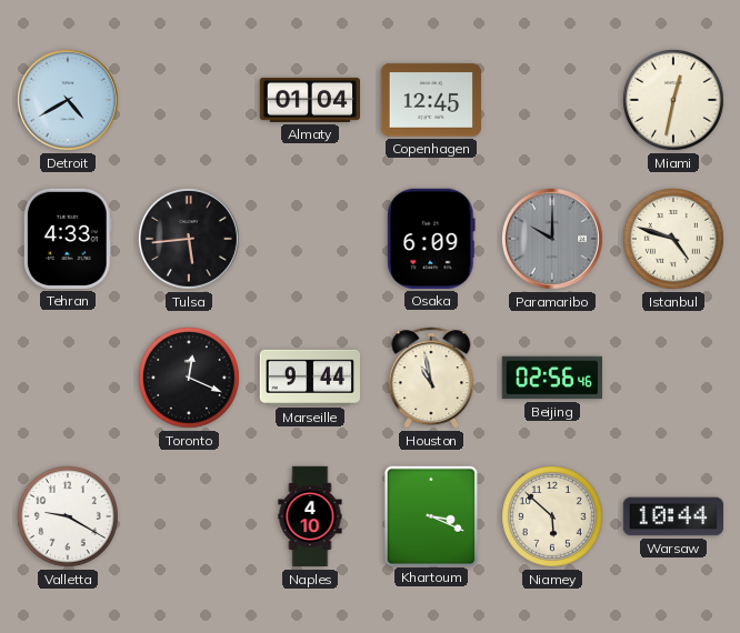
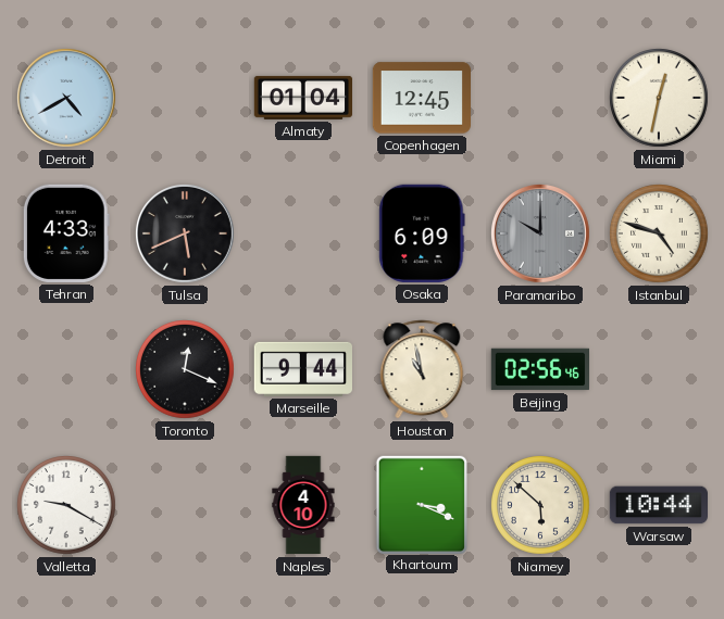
Tulsa: 5:44 -> 5:41
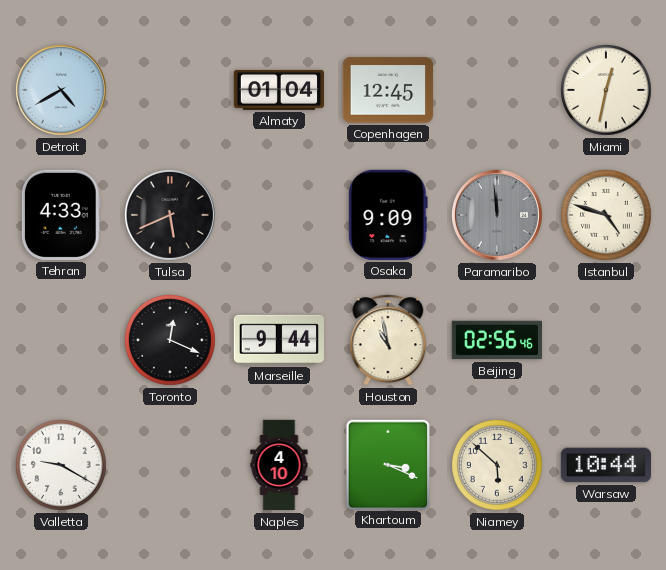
Osaka: 6:09 -> 9:09
Paramaribo: 10:00 -> 11:59
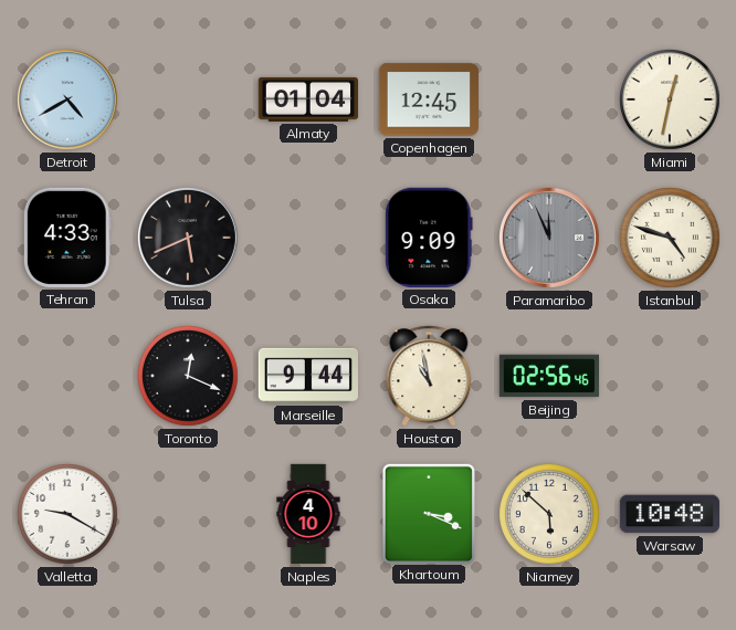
Paramaribo: 11:59 -> 11:56
Warsaw: 10:44 -> 10:48
